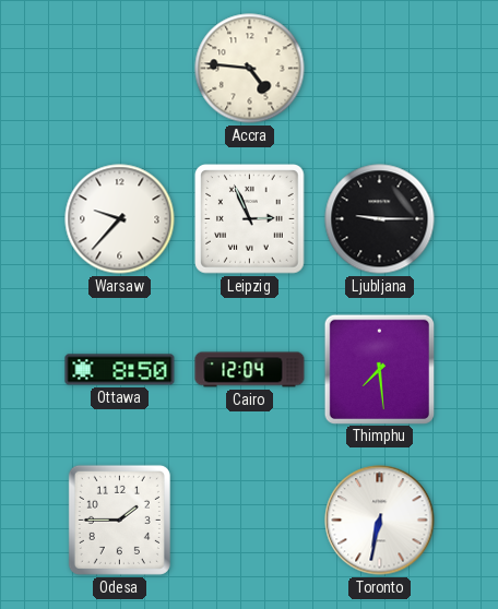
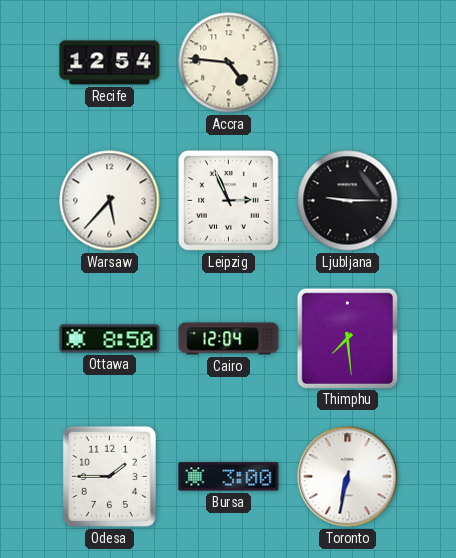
Recife: none -> 12:54
Warsaw: 9:37 -> 5:37
Bursa: none -> 3:00
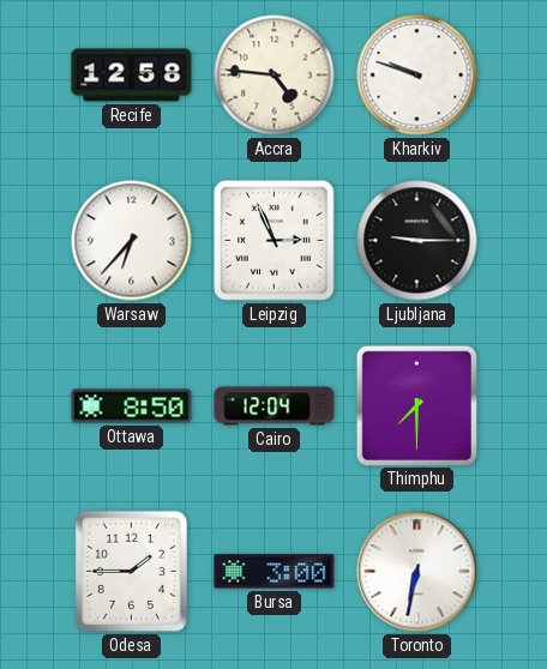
Recife: 12:54 -> 12:58
Kharkiv: none -> 9:48
Warsaw: 5:37 -> 6:37
Thimphu: 7:29 -> 7:30
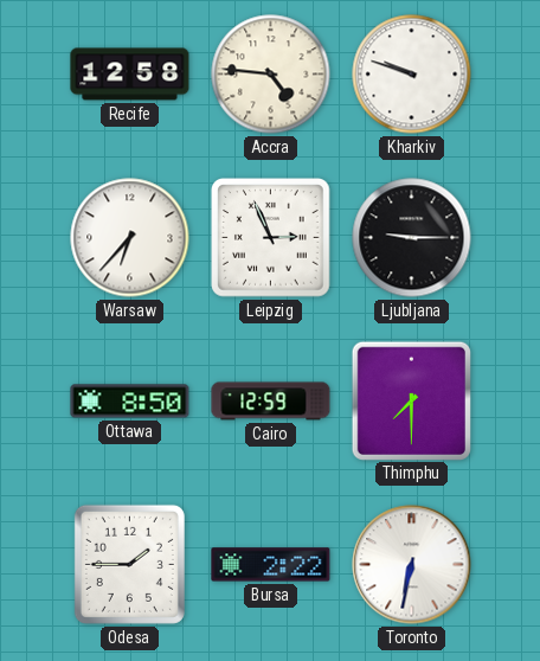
Cairo: 12:04 -> 12:59
Bursa: 3:00 -> 2:22
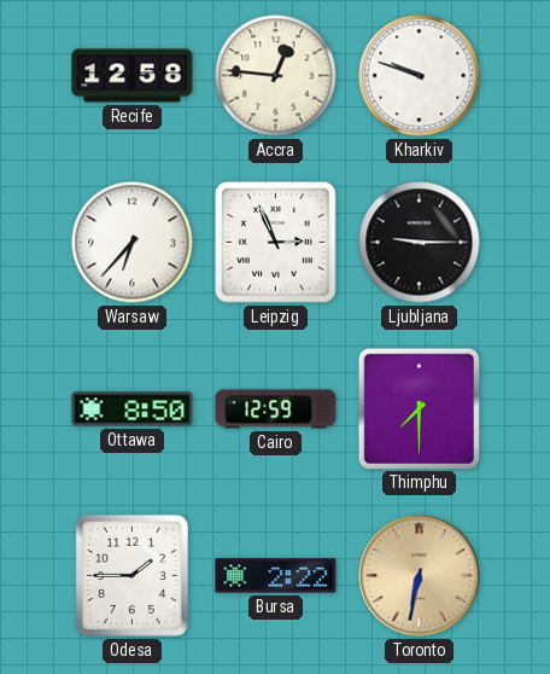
Accra: 4:46 -> 12:46
Toronto dial: white -> champagne
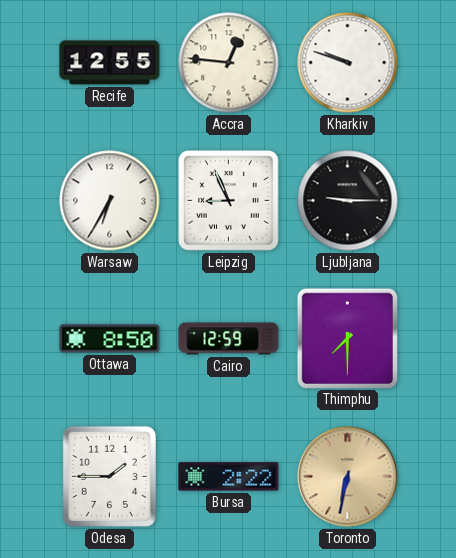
Recife: 12:58 -> 12:55
Warsaw: 6:37 -> 6:35
Leipzig: 2:56 -> 8:56
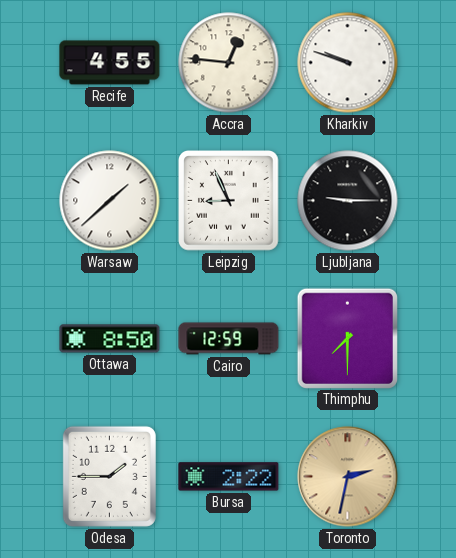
Recife: 12:55 -> 4:55
Warsaw: 6:35 -> 1:38
Toronto: 6:32 -> 2:32
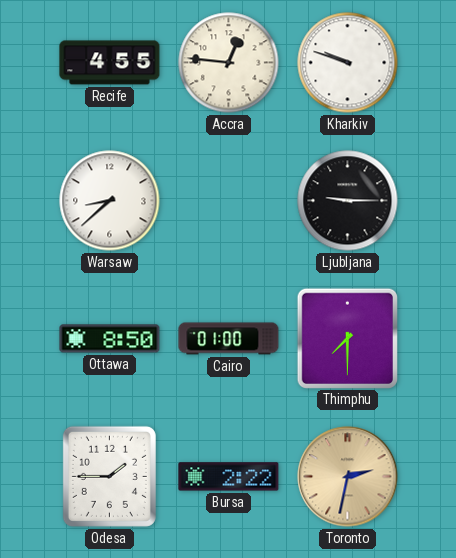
Warsaw: 1:38 -> 8:38
Leipzig: 8:56 -> none
Cairo: 12:59 -> 01:00
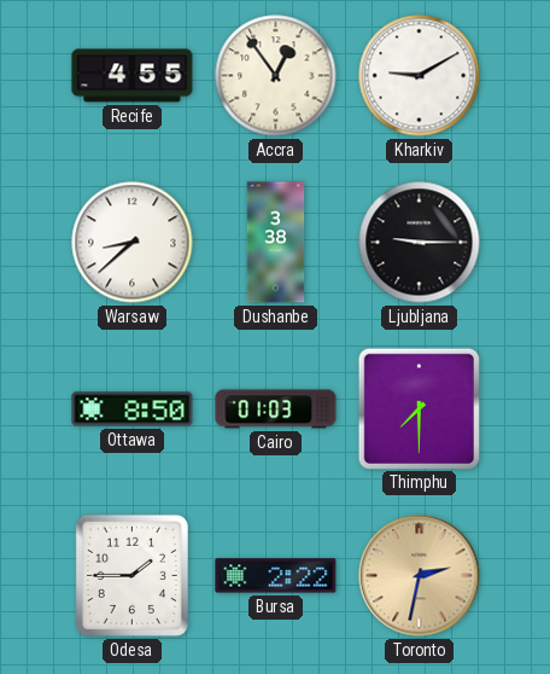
Accra: 12:46 -> 12:54
Kharkiv: 9:48 -> 9:10
Dushanbe: none -> 3:38
Cairo: 01:00 -> 01:03
